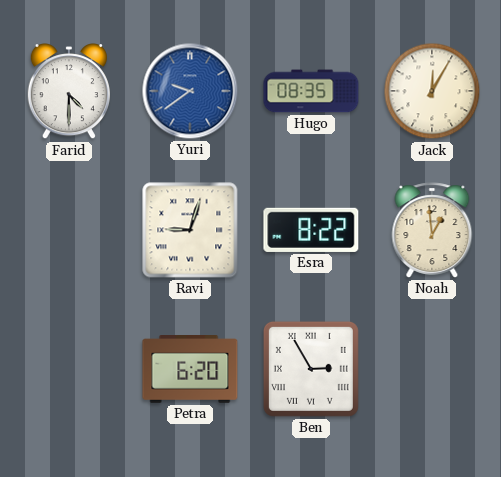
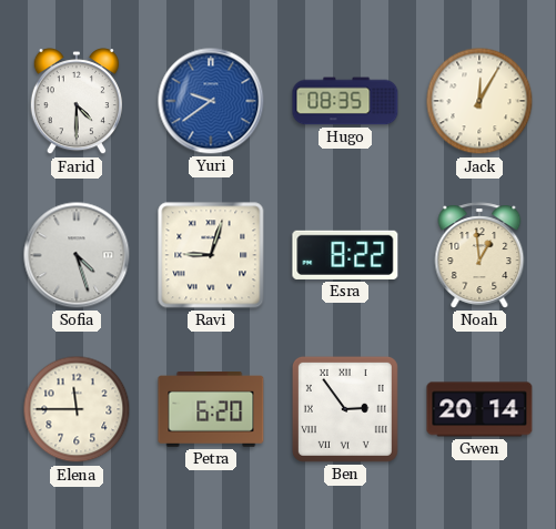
Sofia: none -> 4:27
Elena: none -> 11:45
Ben: 2:55 -> 2:54
Gwen: none -> 20:14
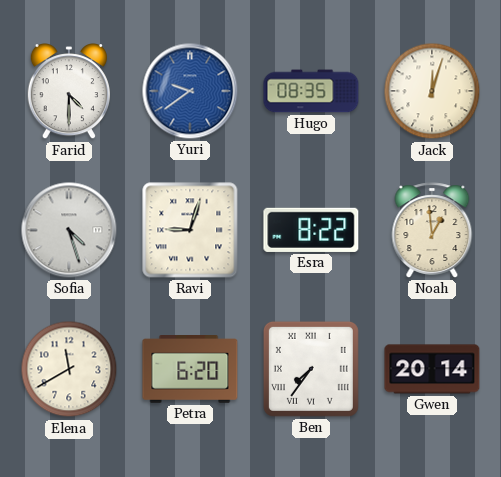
Jack: 12:05 -> 12:03
Elena: 11:45 -> 11:40
Ben: 2:54 -> 7:36
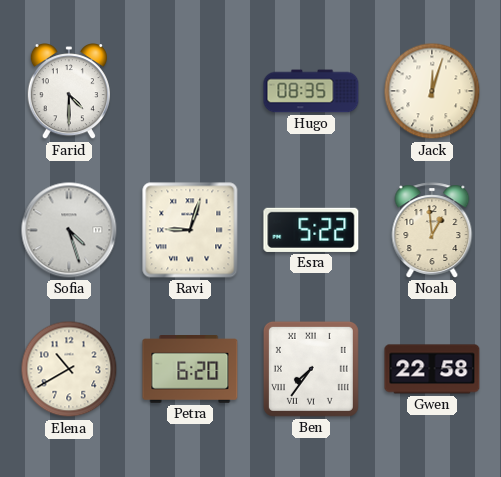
Yuri: 9:39 -> none
Esra: 8:22 -> 5:22
Elena: 11:40 -> 10:40
Gwen: 20:14 -> 22:58
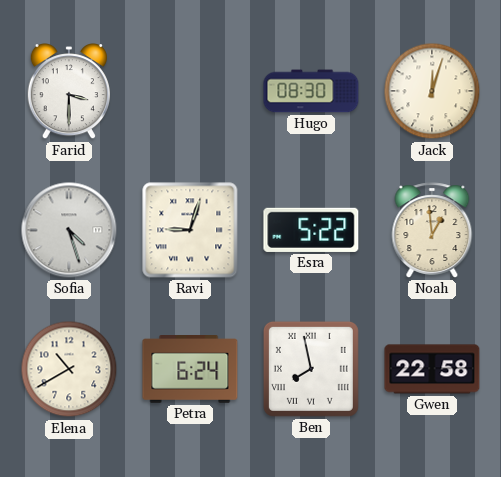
Farid: 4:30 -> 3:30
Hugo: 08:35 -> 08:30
Petra: 6:20 -> 6:24
Ben: 7:36 -> 7:58
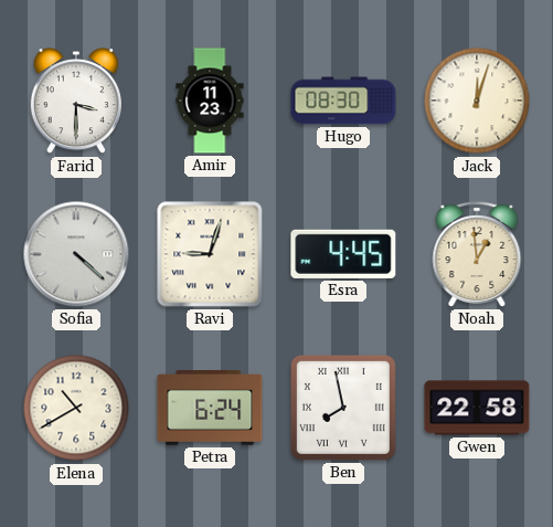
Amir: none -> 11:23
Sofia: 4:27 -> 4:22
Esra: 5:22 -> 4:45
